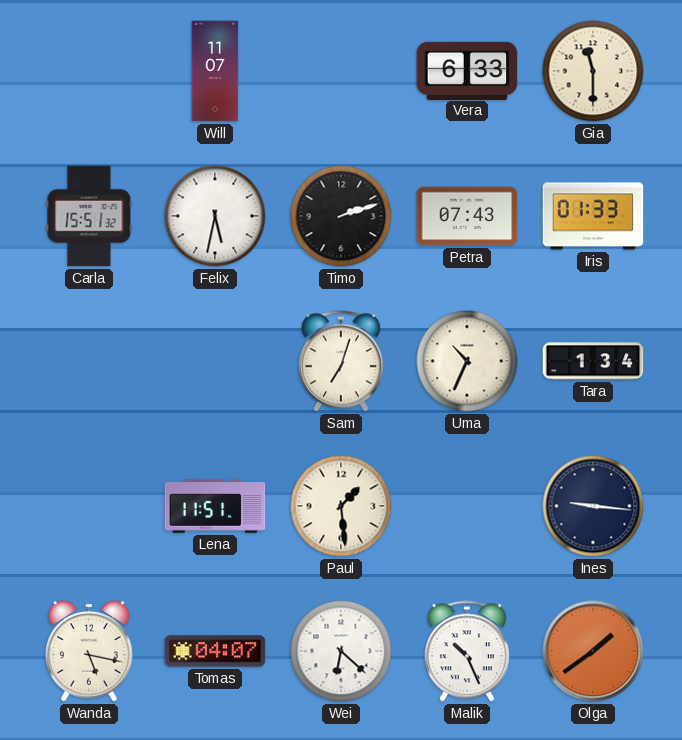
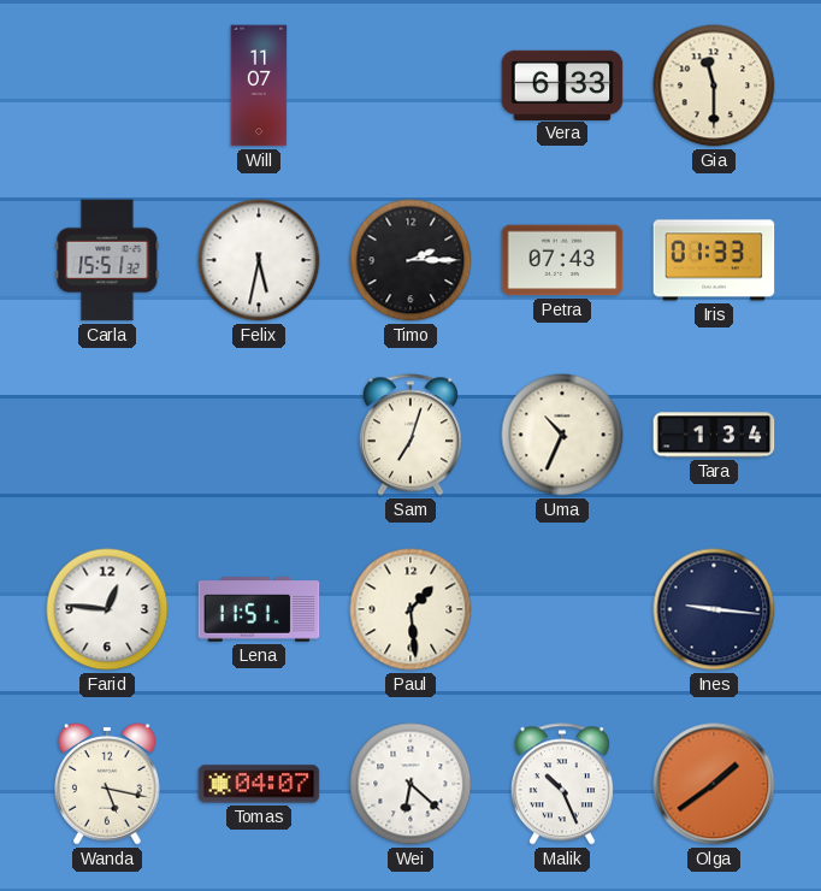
Timo: 2:12 -> 2:15
Farid: none -> 12:46
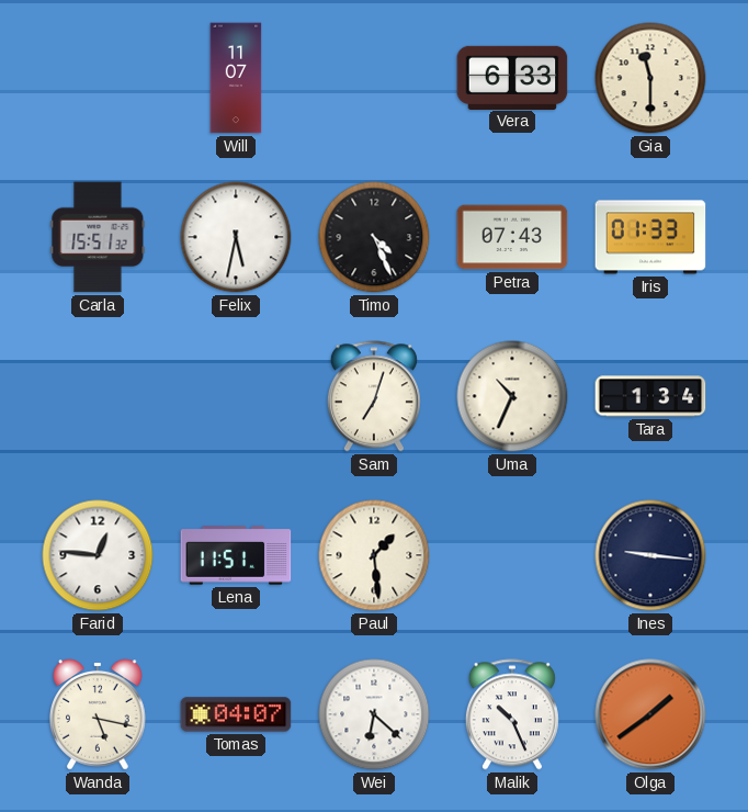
Timo: 2:15 -> 4:26
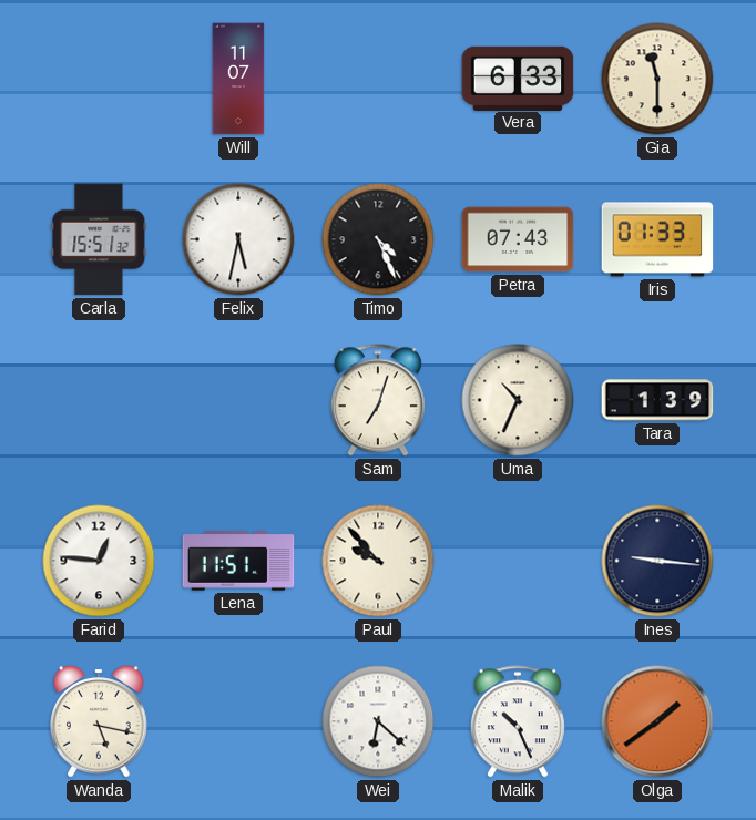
Tara: 1:34 -> 1:39
Paul: 1:29 -> 9:53
Tomas: 04:07 -> none
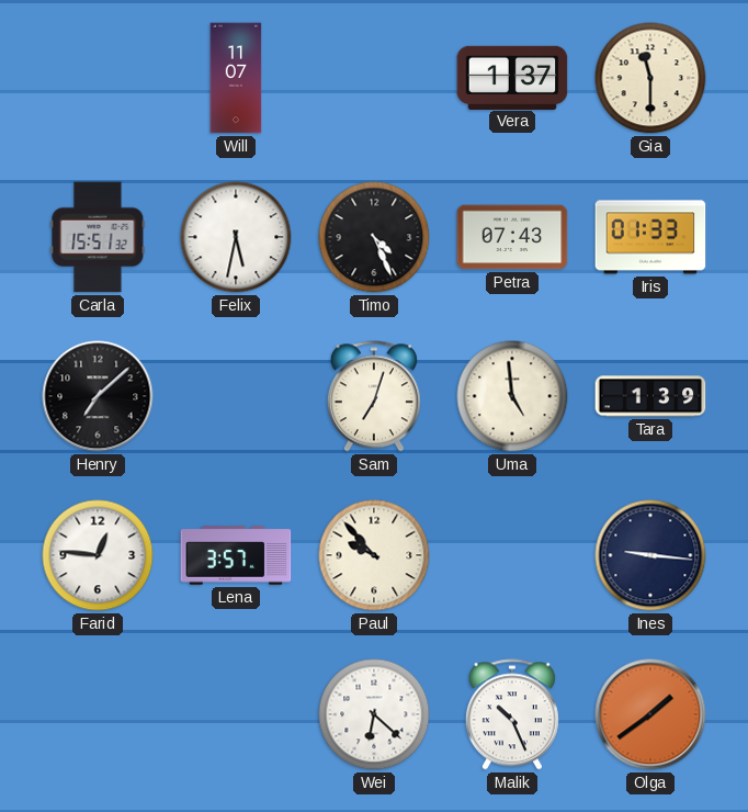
Vera: 6:33 -> 1:37
Henry: none -> 7:08
Uma: 10:34 -> 4:59
Lena: 11:51 -> 3:57
Wanda: 5:17 -> none
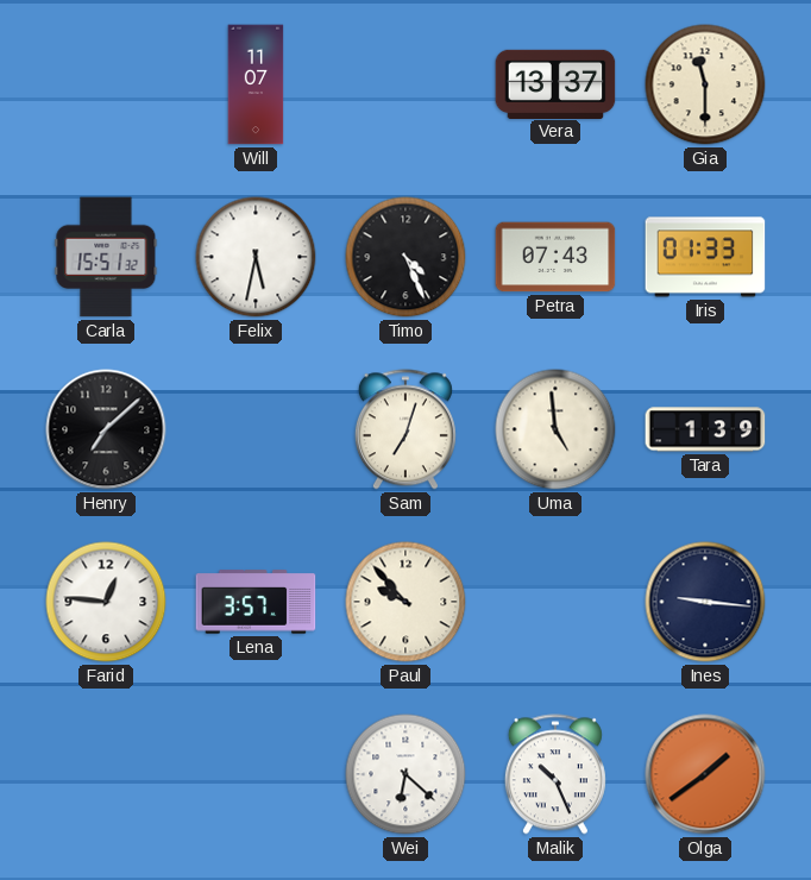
Vera: 1:37 -> 13:37
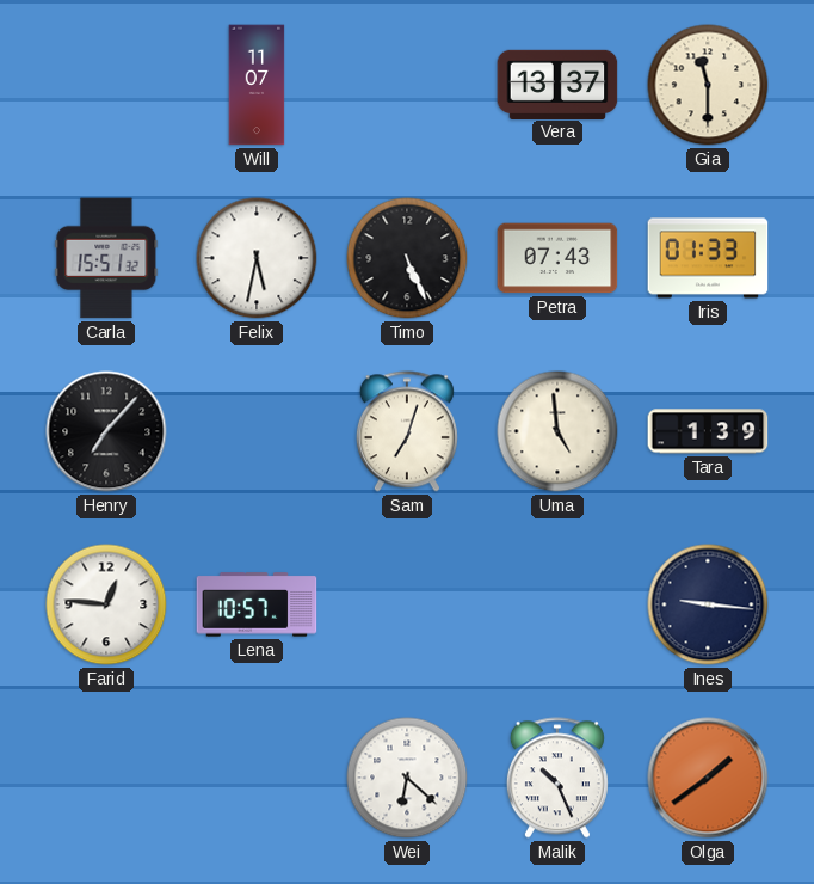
Timo: 4:26 -> 5:26
Henry: 7:08 -> 7:07
Lena: 3:57 -> 10:57
Paul: 9:53 -> none
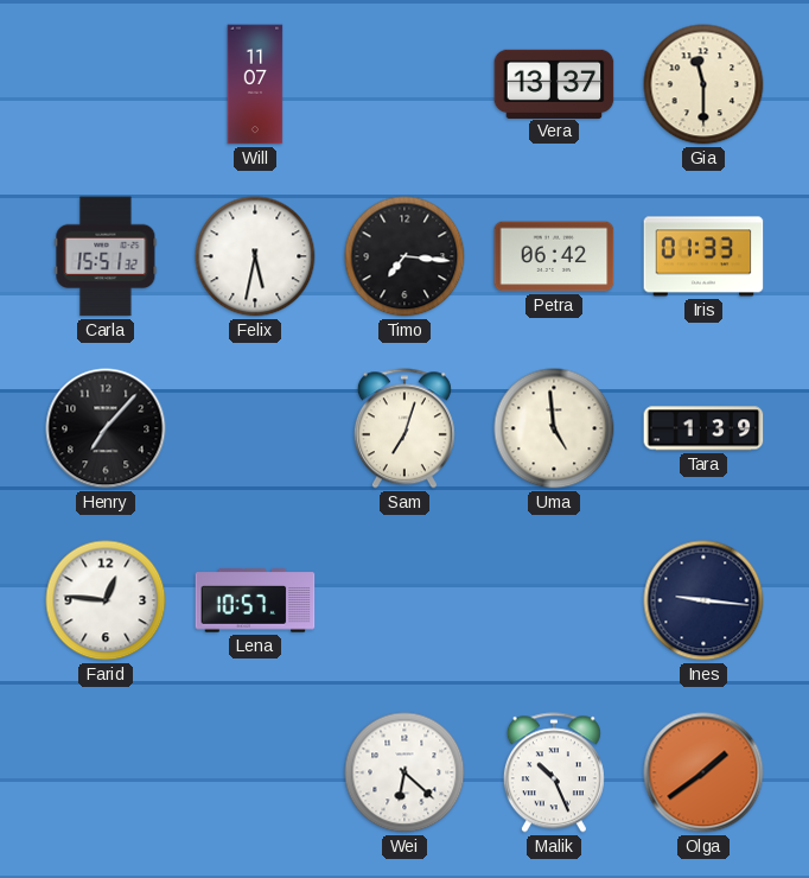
Timo: 5:26 -> 7:16
Petra: 07:43 -> 06:42
